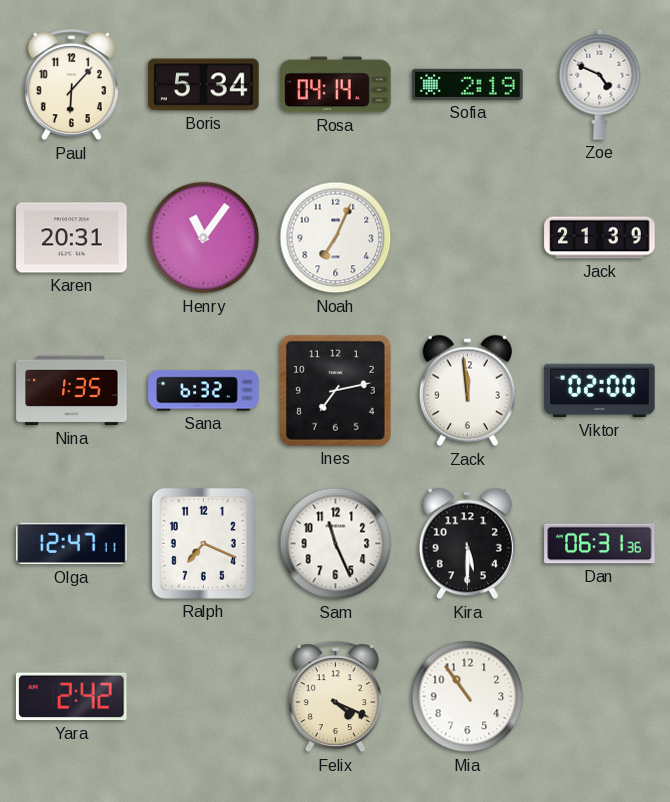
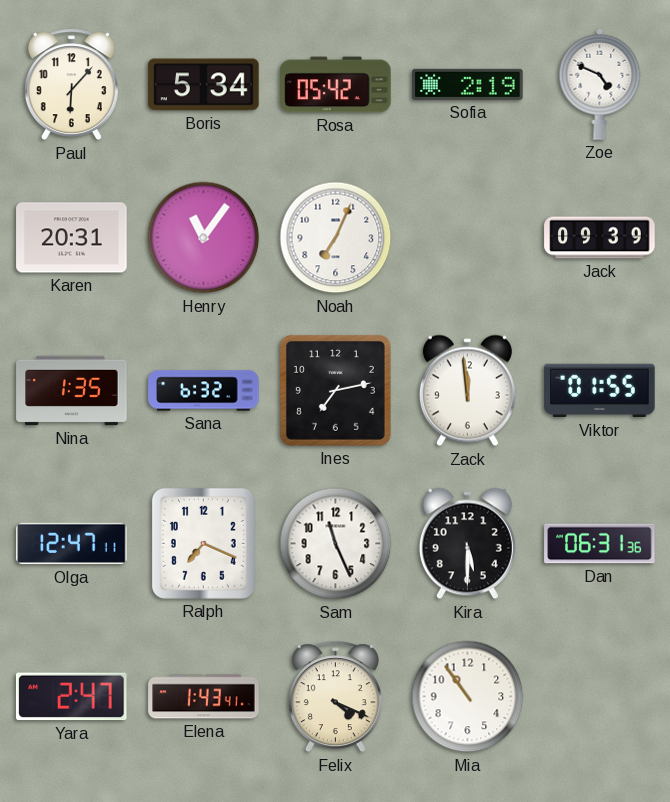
Rosa: 04:14 -> 05:42
Jack: 21:39 -> 09:39
Viktor: 02:00 -> 01:55
Yara: 2:42 -> 2:47
Elena: none -> 1:43
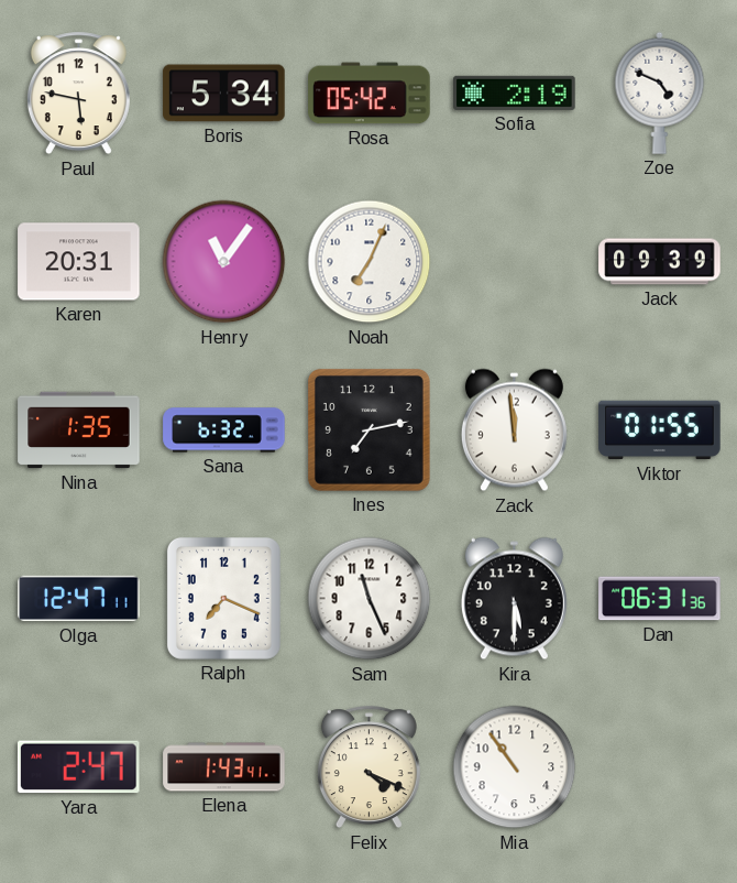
Paul: 6:07 -> 5:47
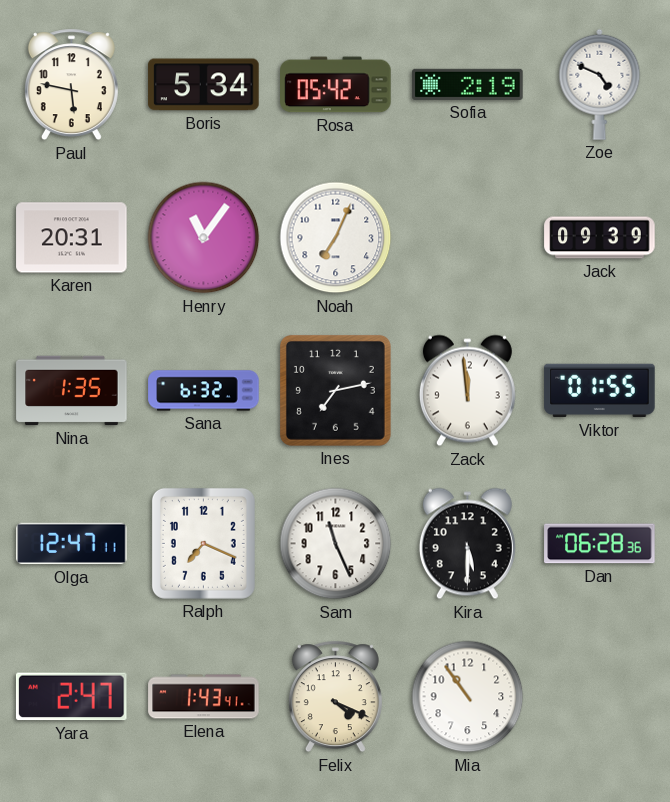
Dan: 06:31 -> 06:28
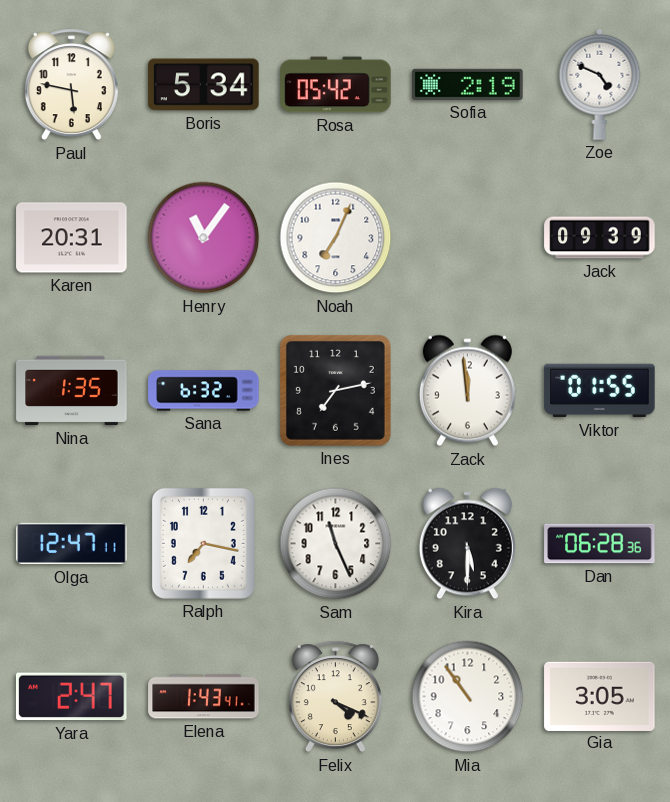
Ralph: 7:19 -> 7:17
Gia: none -> 3:05
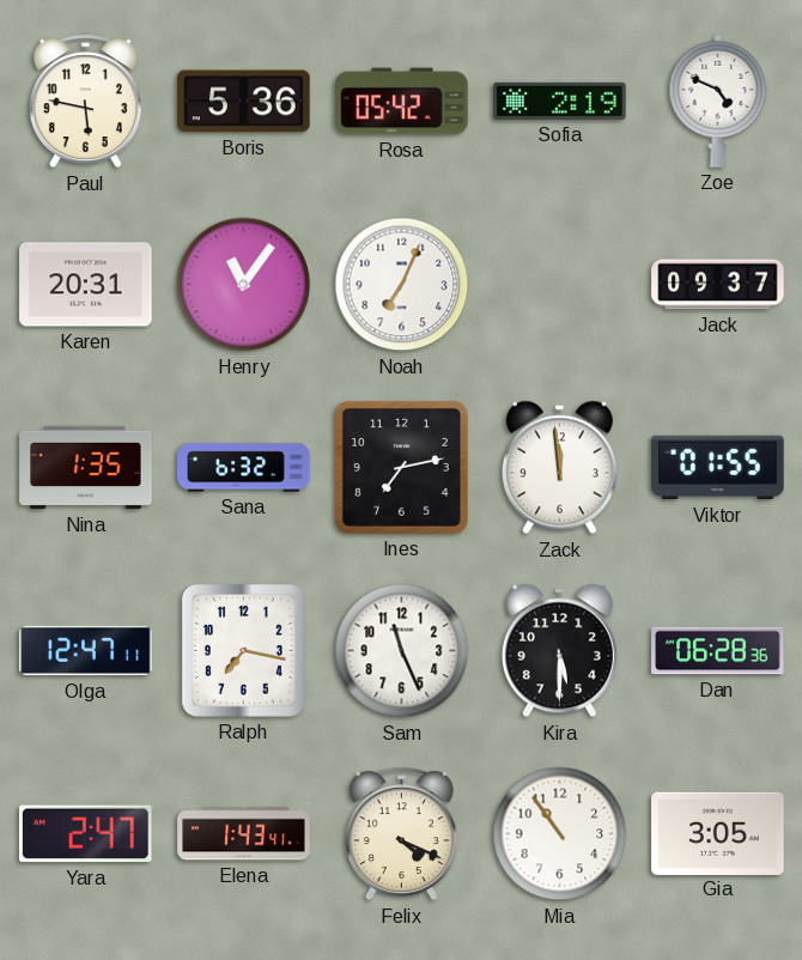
Boris: 5:34 -> 5:36
Jack: 09:39 -> 09:37
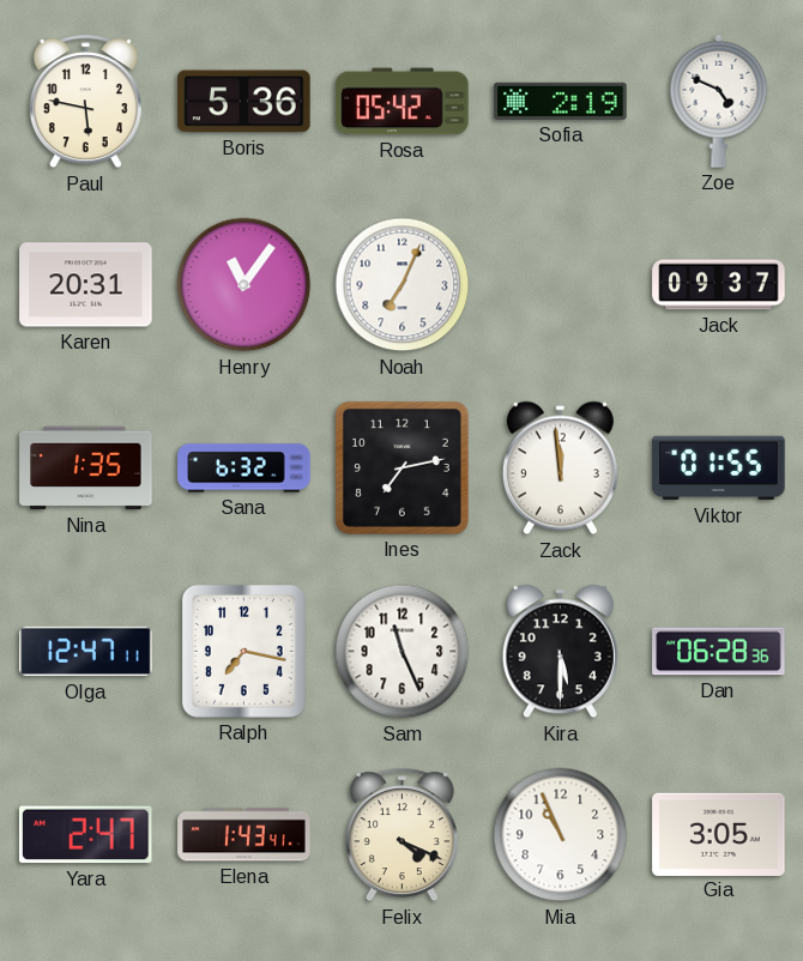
Mia: 10:54 -> 10:56
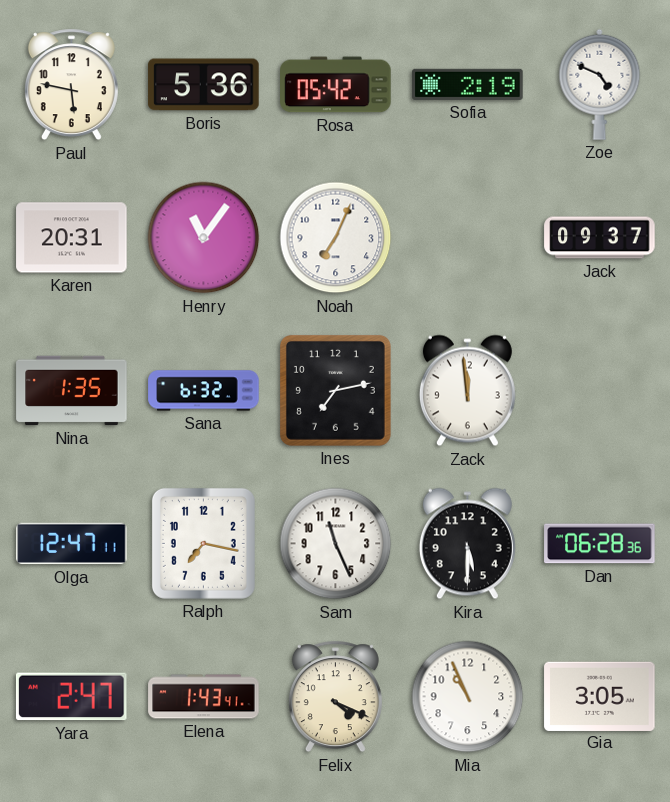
Viktor: 01:55 -> none
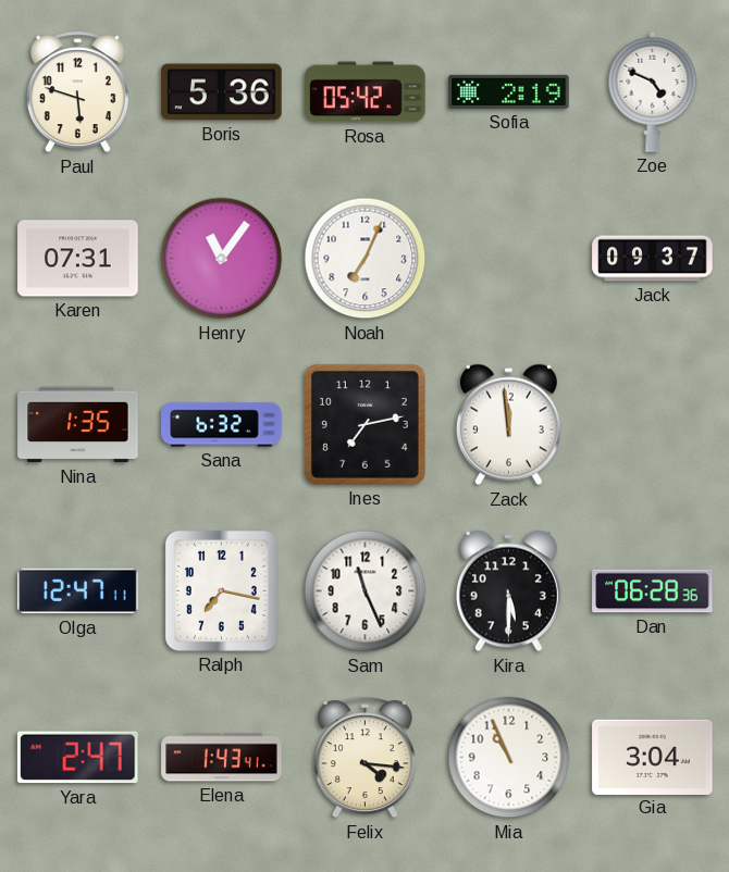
Paul: 5:47 -> 5:48
Karen: 20:31 -> 07:31
Felix: 4:19 -> 4:16
Gia: 3:05 -> 3:04
